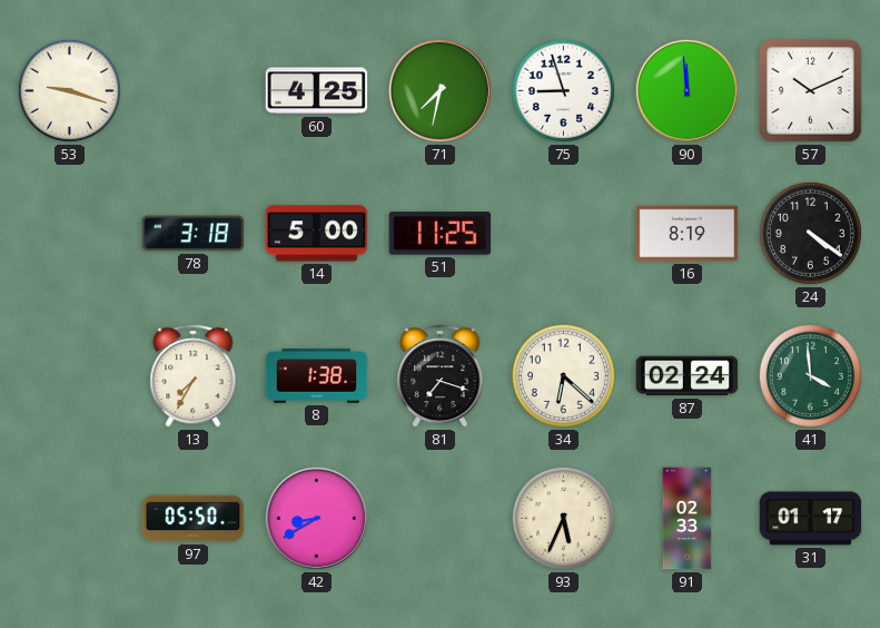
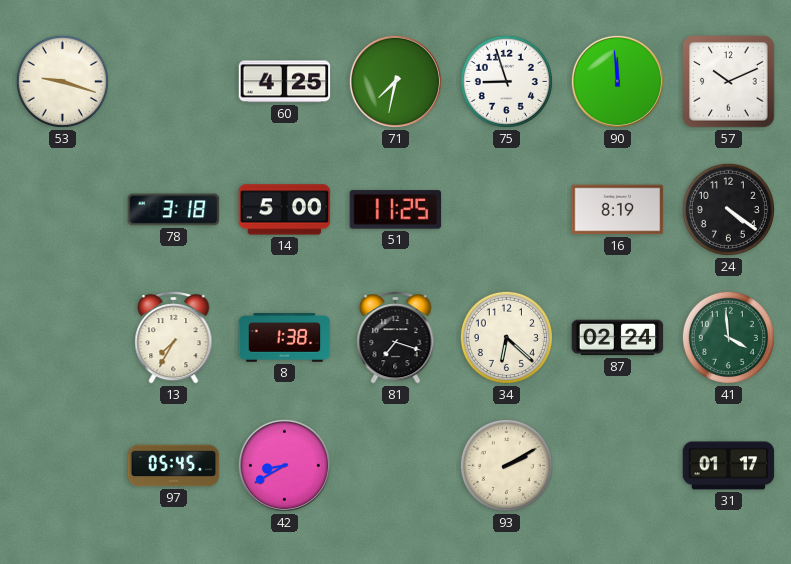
97: 05:50 -> 05:45
93: 5:34 -> 2:10
91: 02:33 -> none
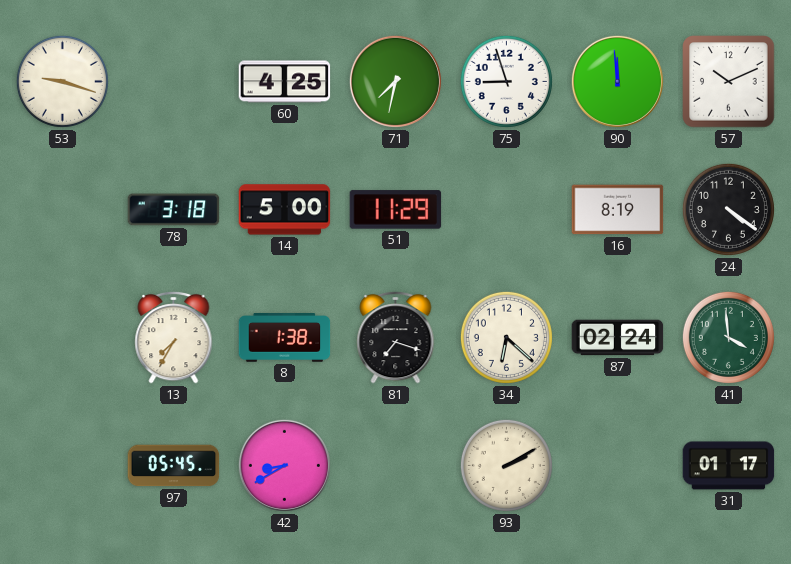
51: 11:25 -> 11:29
